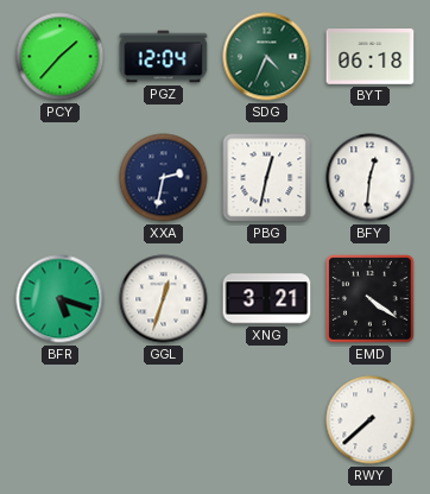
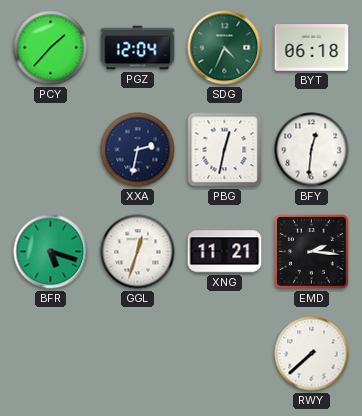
XNG: 3:21 -> 11:21
EMD: 4:21 -> 2:16
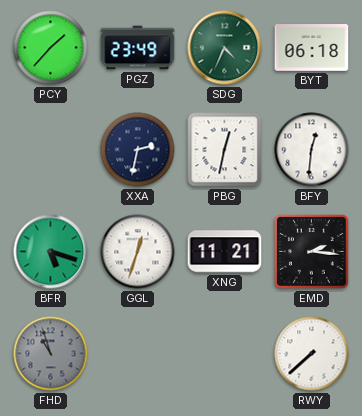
PGZ: 12:04 -> 23:49
FHD: none -> 10:57
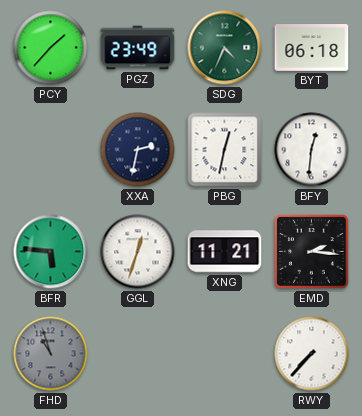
BFR: 5:18 -> 5:46
RWY: 7:38 -> 7:37
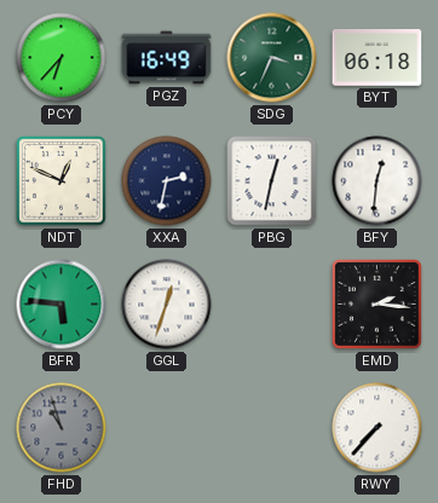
PCY: 1:37 -> 6:37
PGZ: 23:49 -> 16:49
SDG: 4:34 -> 3:34
NDT: none -> 12:49
XNG: 11:21 -> none
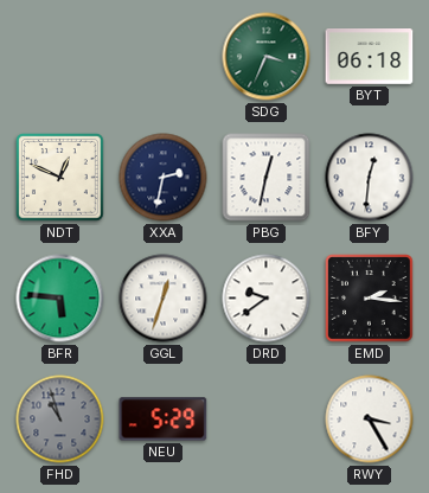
PCY: 6:37 -> none
PGZ: 16:49 -> none
DRD: none -> 9:39
NEU: none -> 5:29
RWY: 7:37 -> 3:25
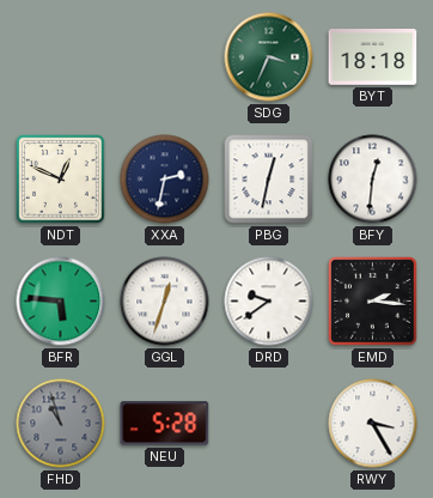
BYT: 06:18 -> 18:18
NEU: 5:29 -> 5:28
